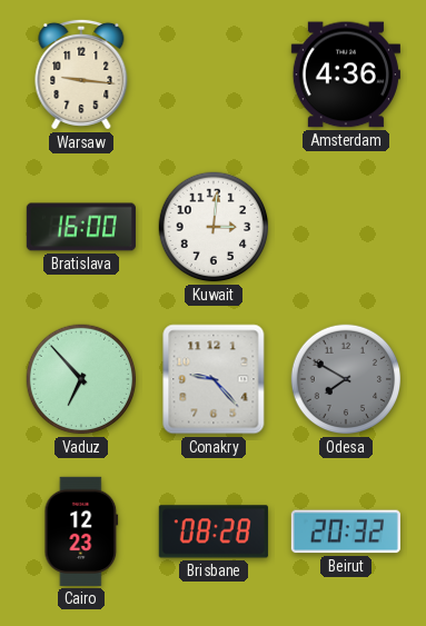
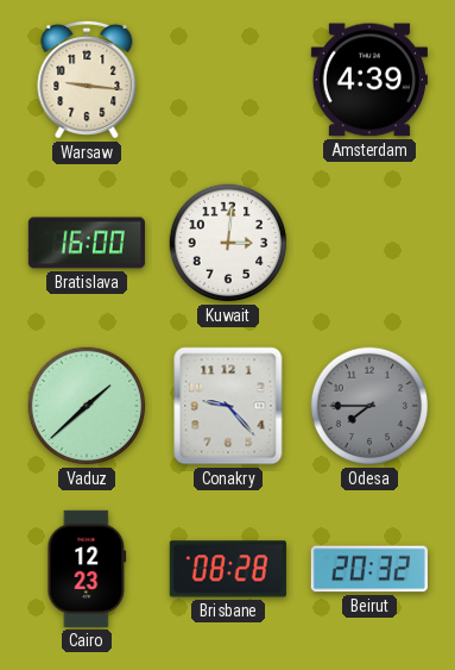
Amsterdam: 4:36 -> 4:39
Vaduz: 6:53 -> 1:38
Odesa: 7:50 -> 7:45
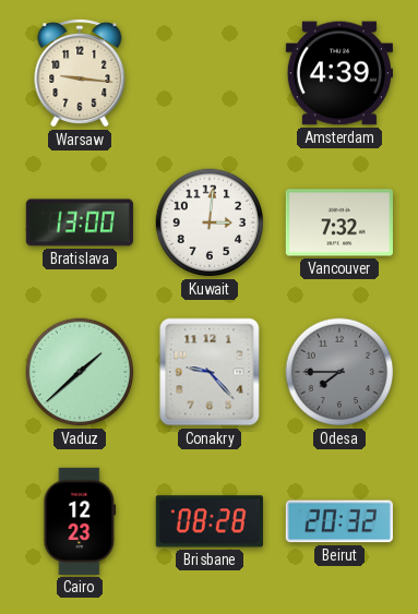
Bratislava: 16:00 -> 13:00
Vancouver: none -> 7:32
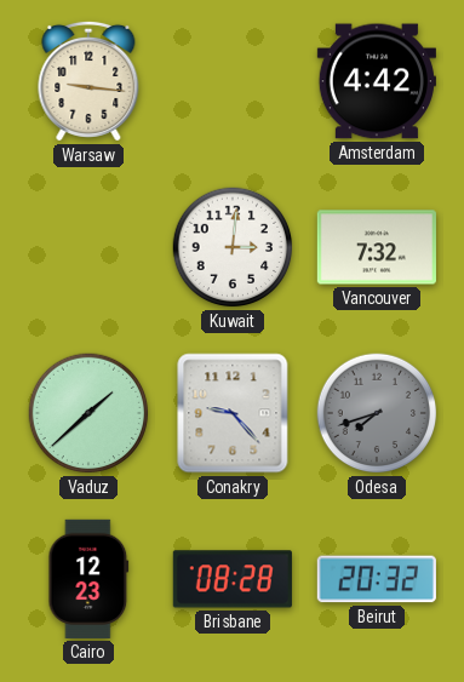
Amsterdam: 4:39 -> 4:42
Bratislava: 13:00 -> none
Odesa: 7:45 -> 7:42
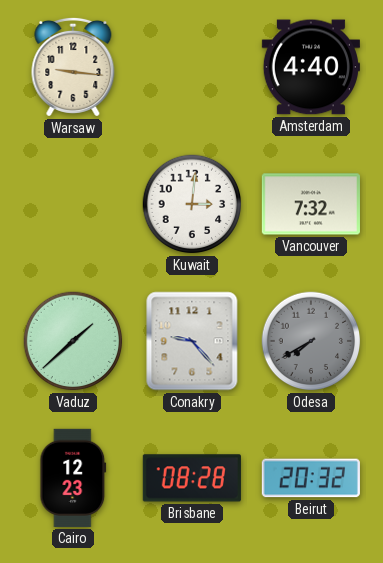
Amsterdam: 4:42 -> 4:40
Odesa: 7:42 -> 7:40
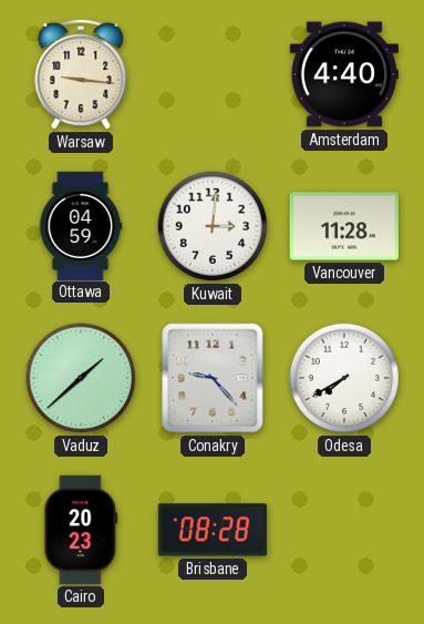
Ottawa: none -> 04:59
Vancouver: 7:32 -> 11:28
Odesa dial: grey -> white
Cairo: 12:23 -> 20:23
Beirut: 20:32 -> none
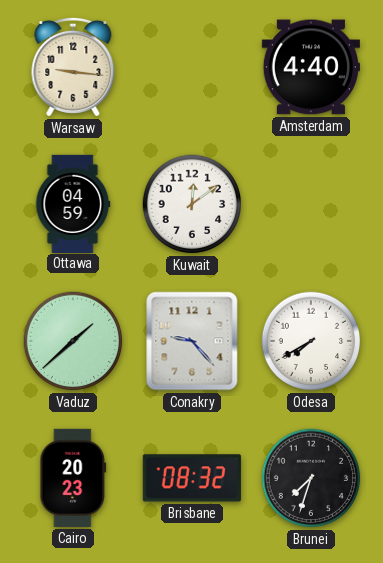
Kuwait: 3:01 -> 12:09
Vancouver: 11:28 -> none
Brisbane: 08:28 -> 08:32
Brunei: none -> 7:33
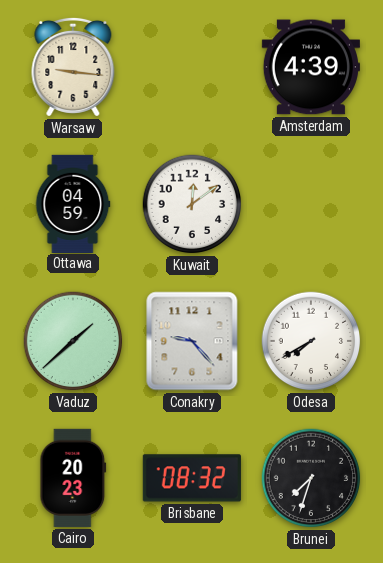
Amsterdam: 4:40 -> 4:39
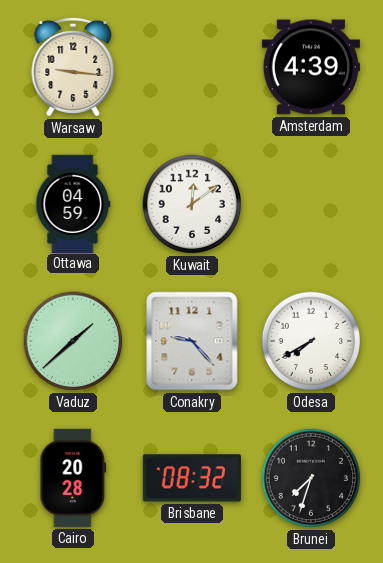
Cairo: 20:23 -> 20:28
